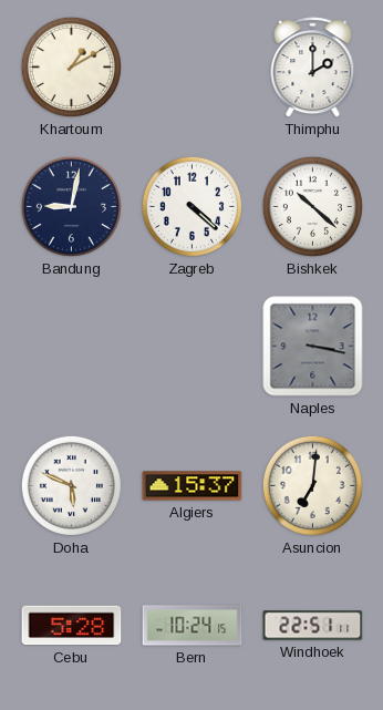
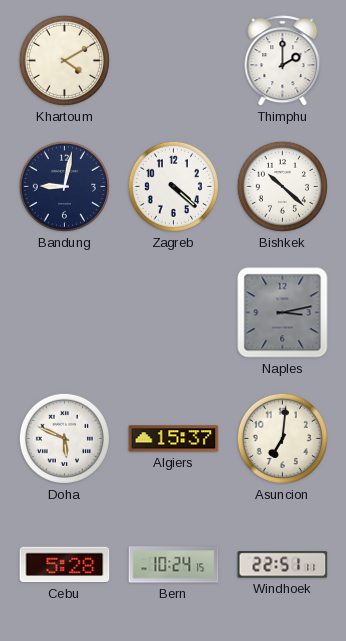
Khartoum: 1:10 -> 4:10
Naples: 3:17 -> 3:13
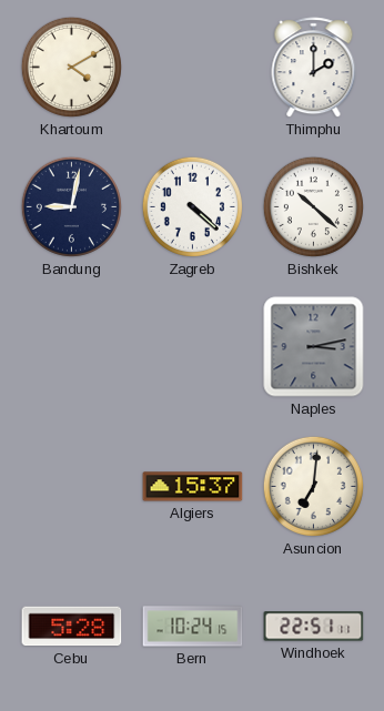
Doha: 5:49 -> none
